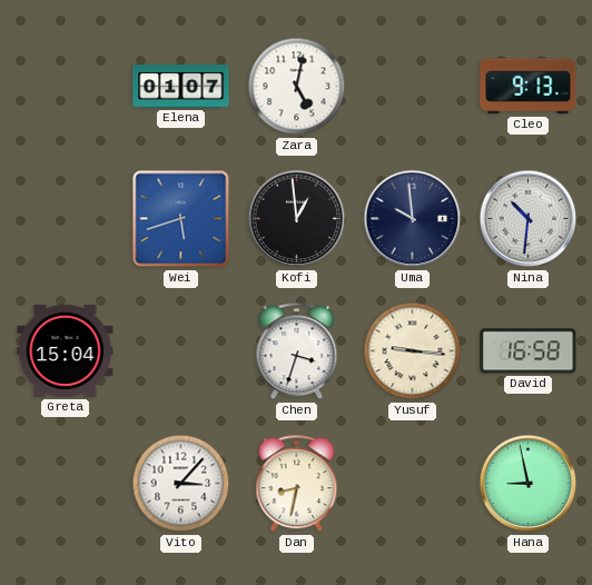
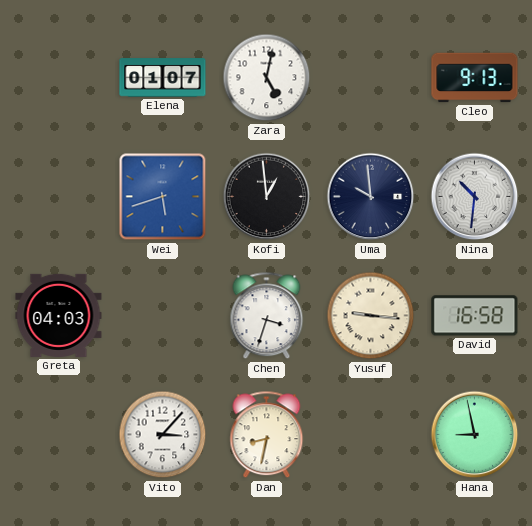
Greta: 15:04 -> 04:03
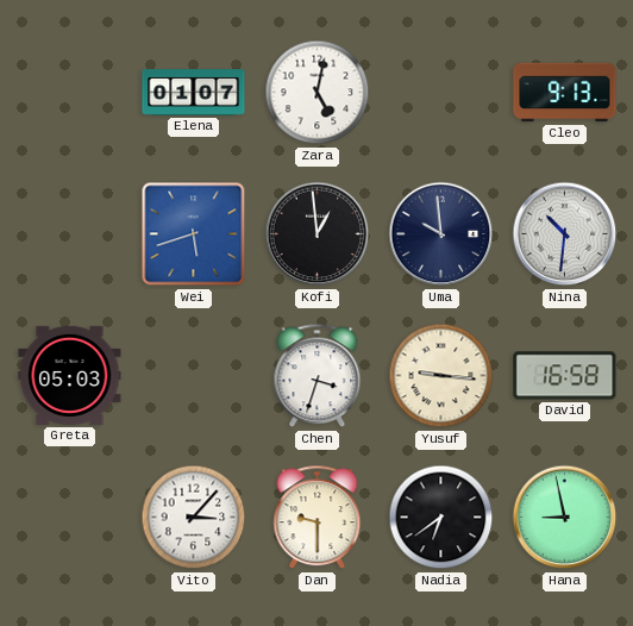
Greta: 04:03 -> 05:03
Dan: 8:32 -> 9:30
Nadia: none -> 6:39
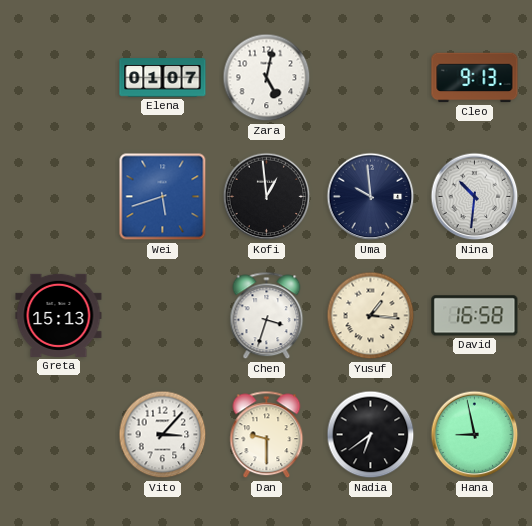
Greta: 05:03 -> 15:13
Yusuf: 9:16 -> 1:16
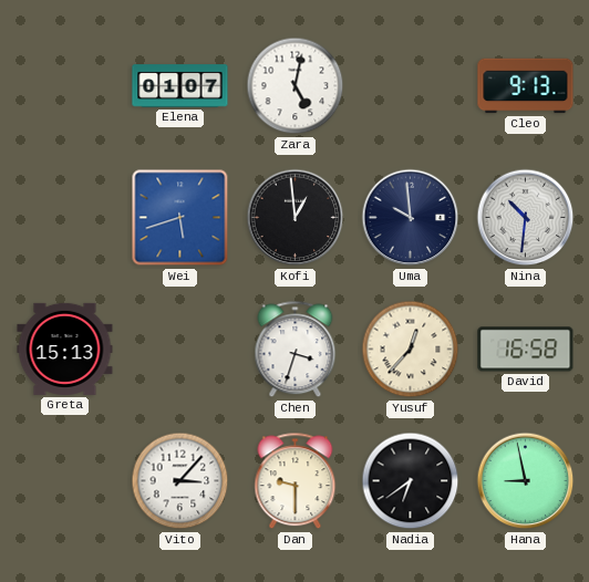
Yusuf: 1:16 -> 12:37
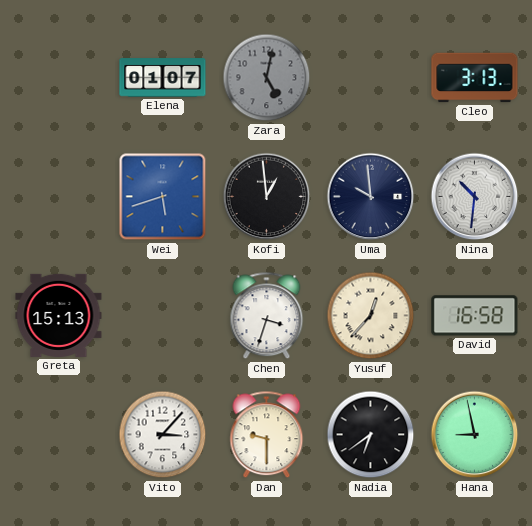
Zara dial: white -> grey
Cleo: 9:13 -> 3:13
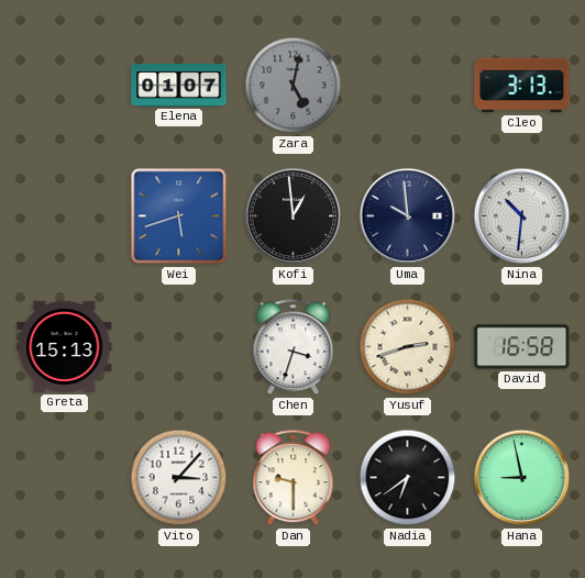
Yusuf: 12:37 -> 2:42
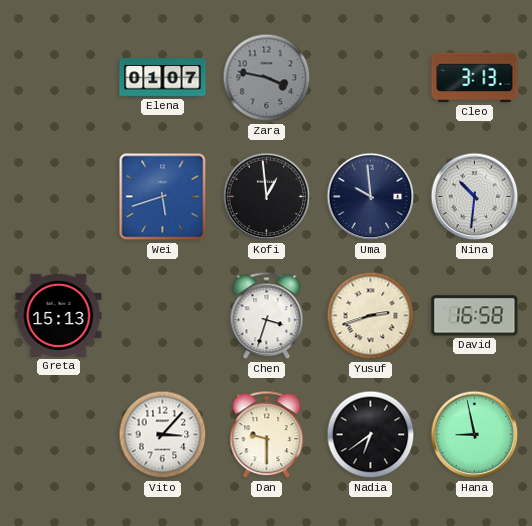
Zara: 5:02 -> 3:47
